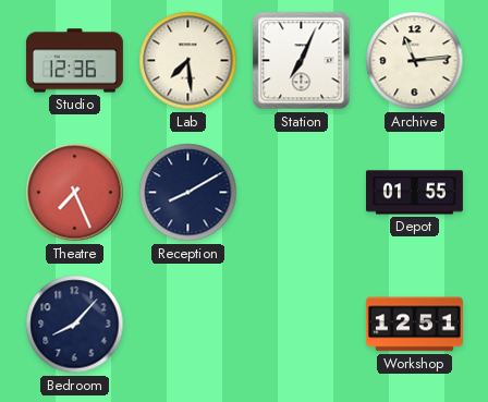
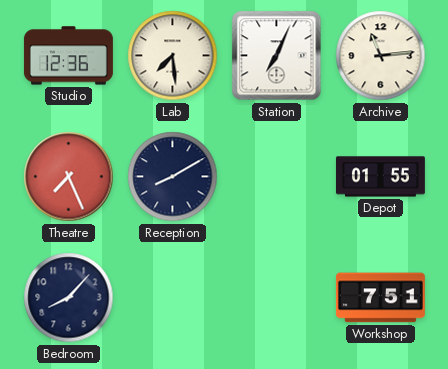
Workshop: 12:51 -> 7:51
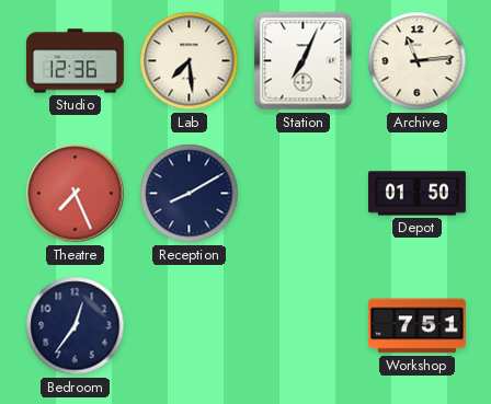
Depot: 01:55 -> 01:50
Bedroom: 8:07 -> 12:36
